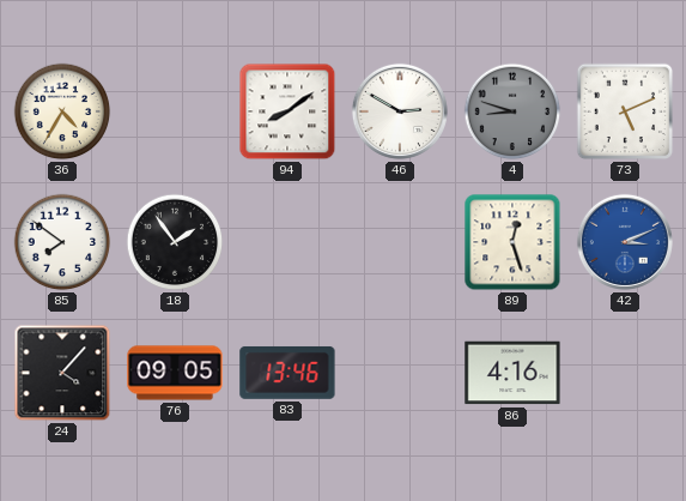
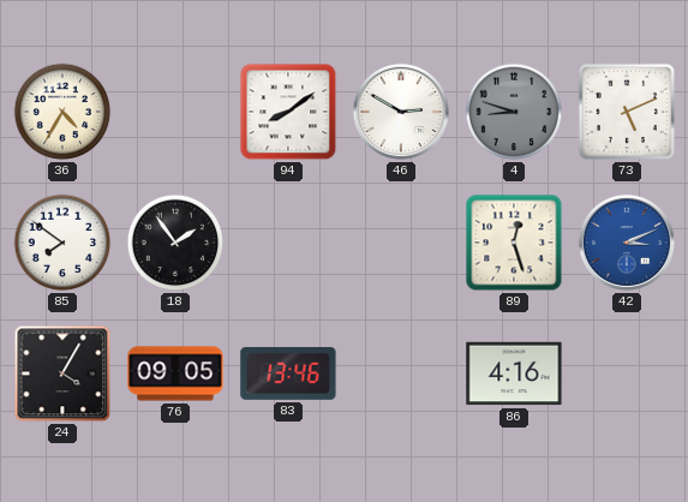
24: 4:07 -> 4:05
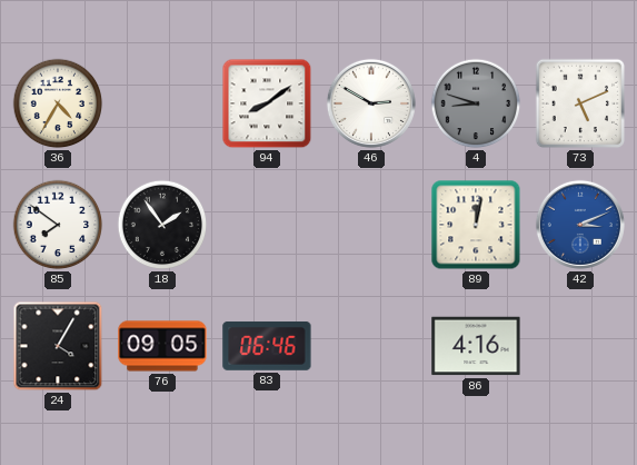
89: 12:27 -> 12:02
83: 13:46 -> 06:46
